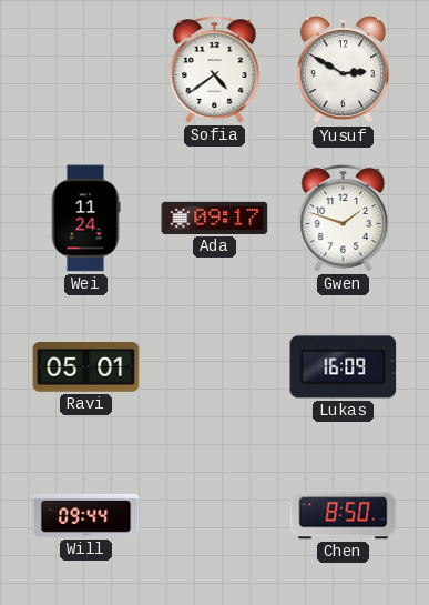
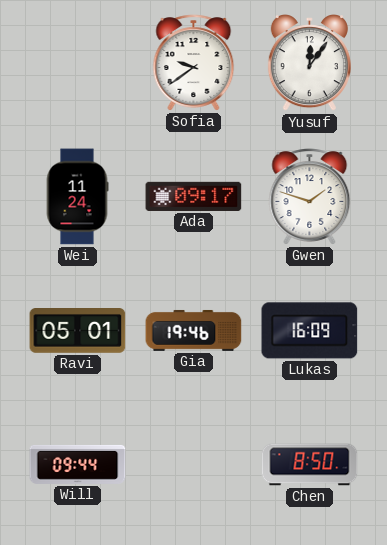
Sofia: 4:39 -> 9:39
Yusuf: 2:50 -> 12:06
Gia: none -> 19:46
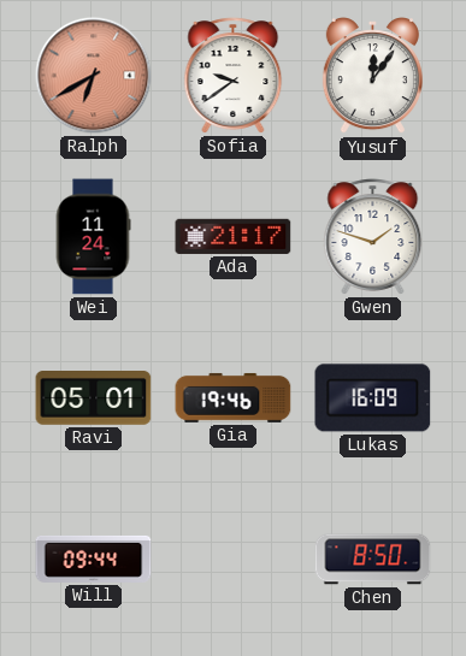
Ralph: none -> 6:40
Ada: 09:17 -> 21:17
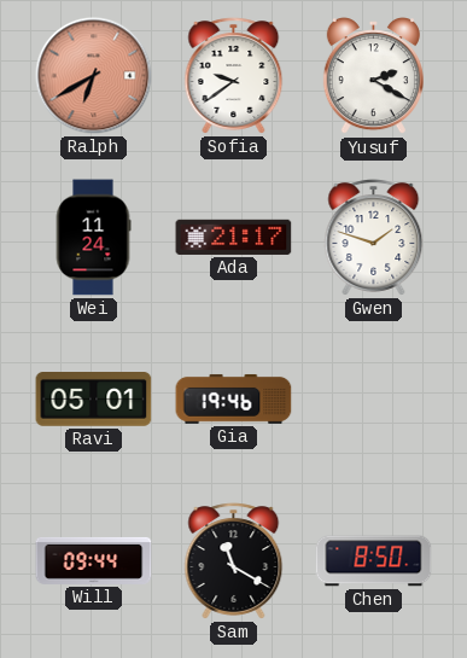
Yusuf: 12:06 -> 2:20
Lukas: 16:09 -> none
Sam: none -> 11:20
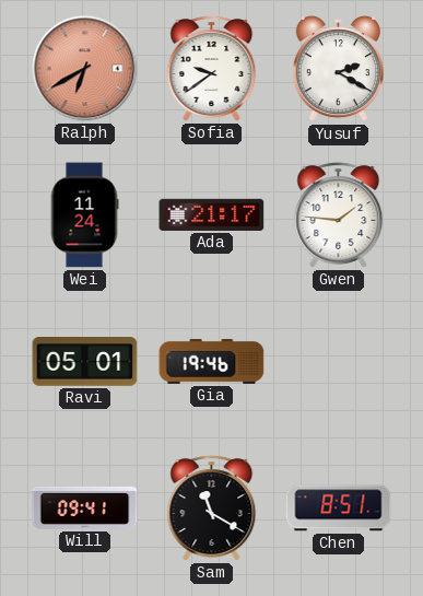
Gwen: 1:48 -> 1:46
Will: 09:44 -> 09:41
Chen: 8:50 -> 8:51
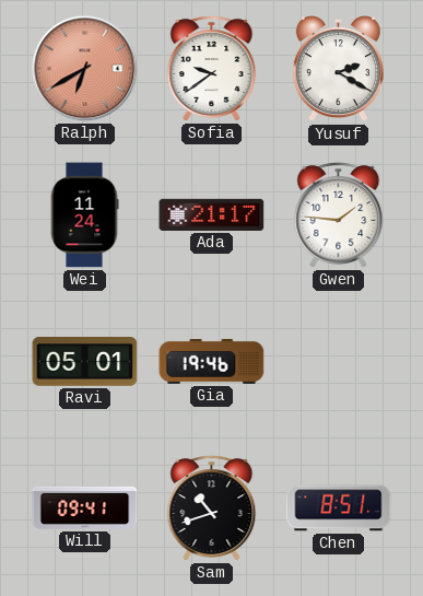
Sam: 11:20 -> 10:42
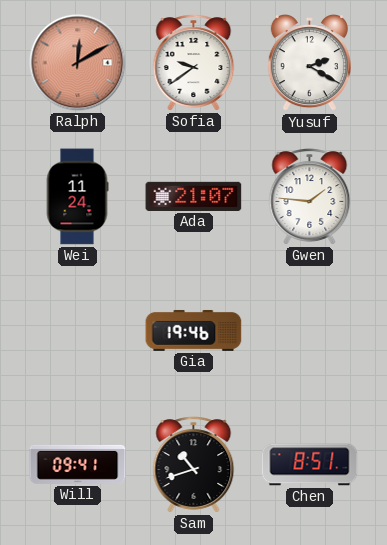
Ralph: 6:40 -> 12:10
Ada: 21:17 -> 21:07
Ravi: 05:01 -> none
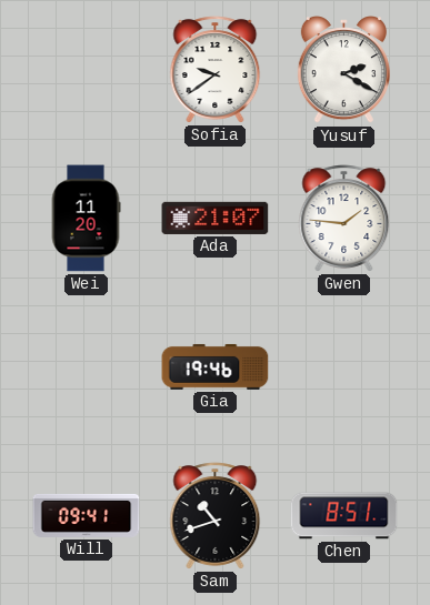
Ralph: 12:10 -> none
Wei: 11:24 -> 11:20
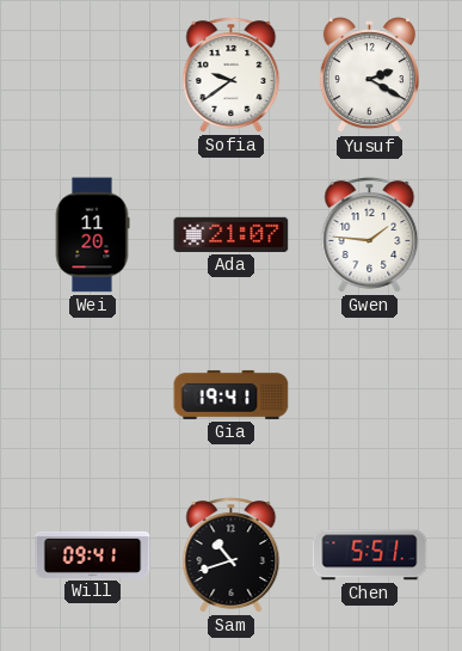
Gia: 19:46 -> 19:41
Chen: 8:51 -> 5:51
